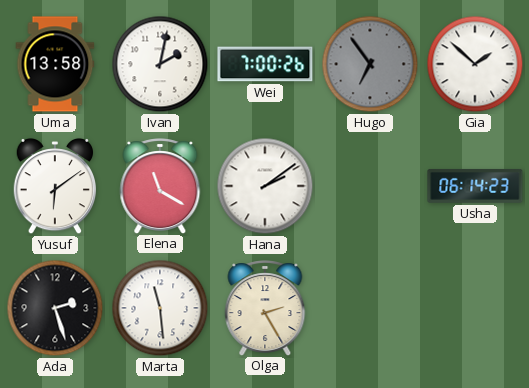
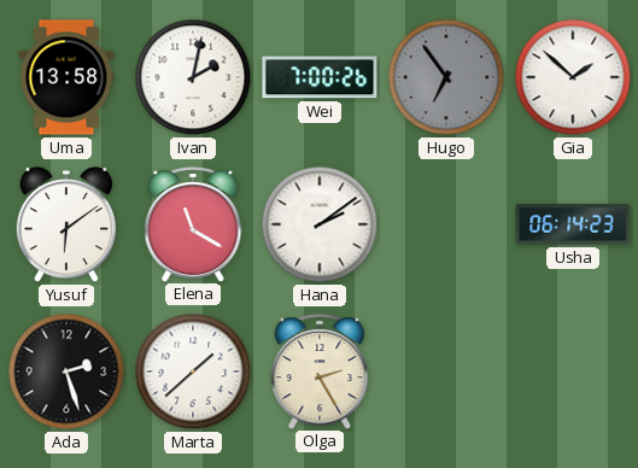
Marta: 11:29 -> 1:38
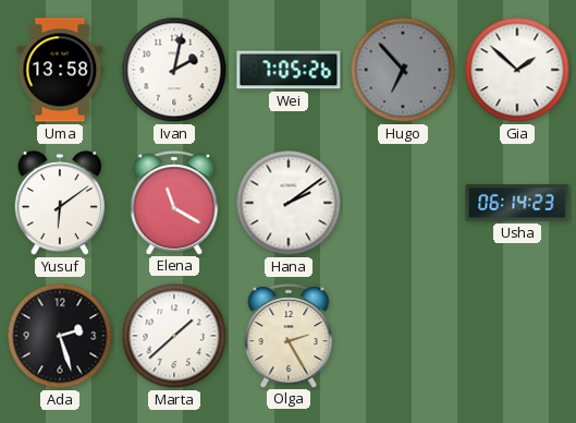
Wei: 7:00 -> 7:05
Hugo: 6:54 -> 6:53
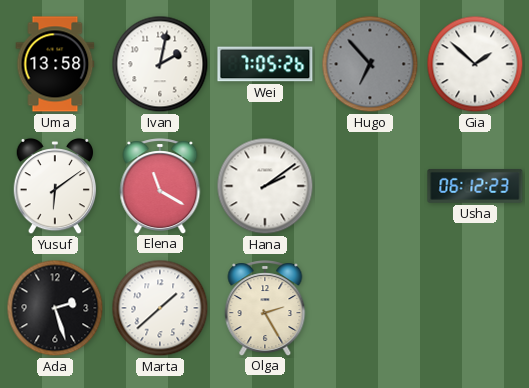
Usha: 06:14 -> 06:12
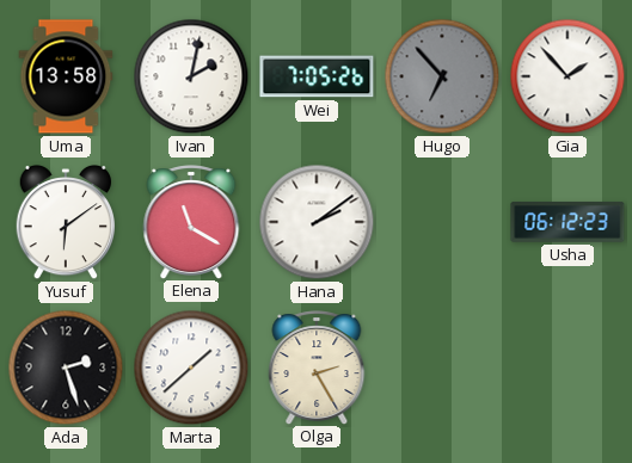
Gia: 1:52 -> 1:53
